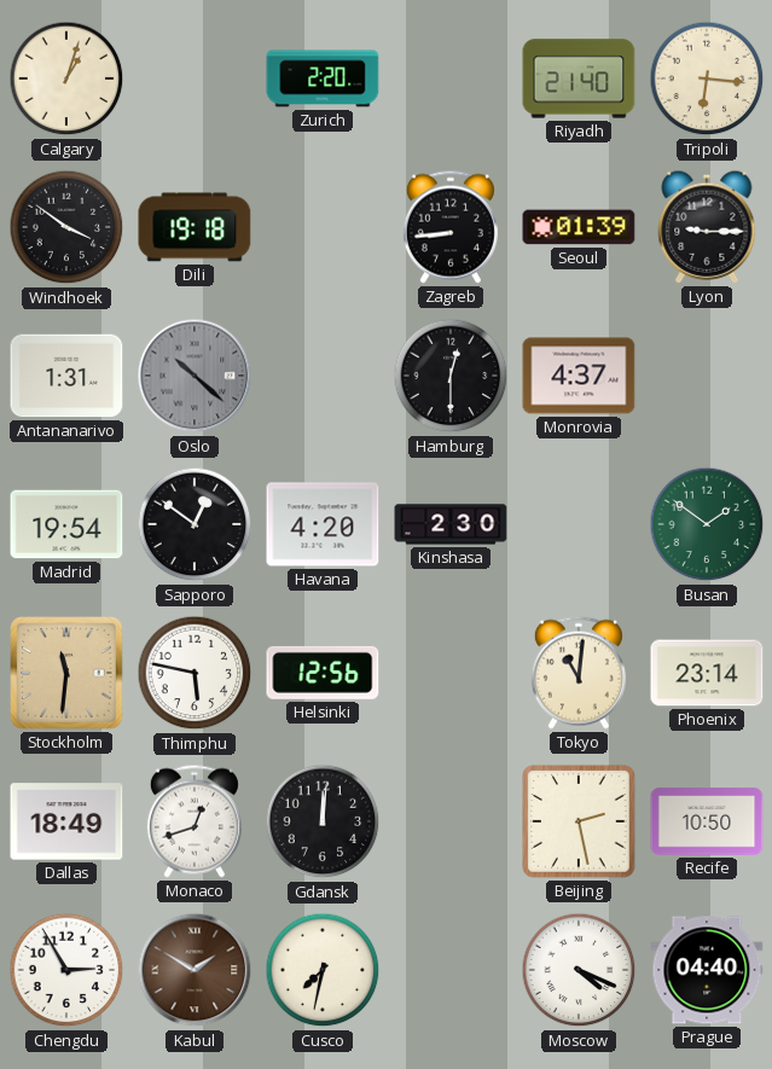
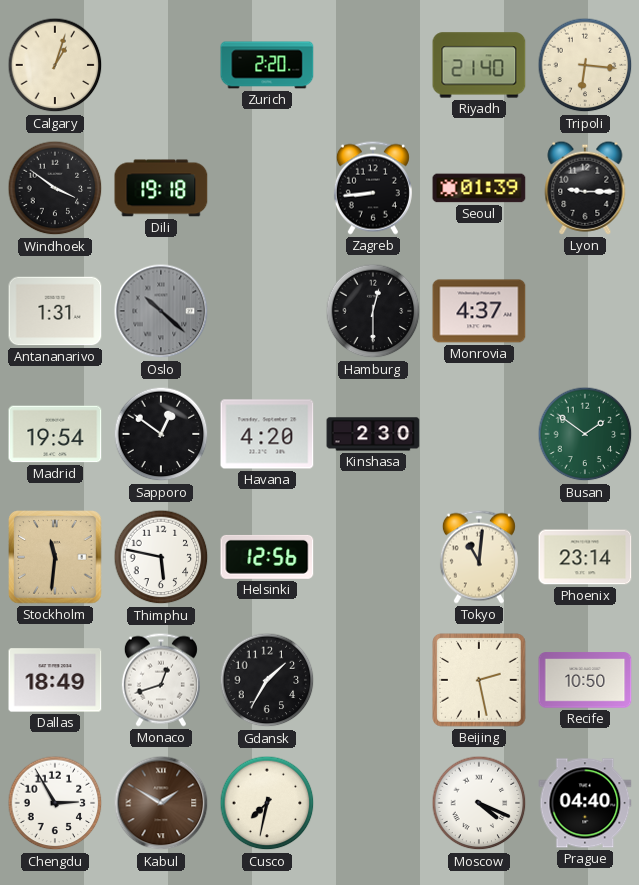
Gdansk: 12:01 -> 1:35
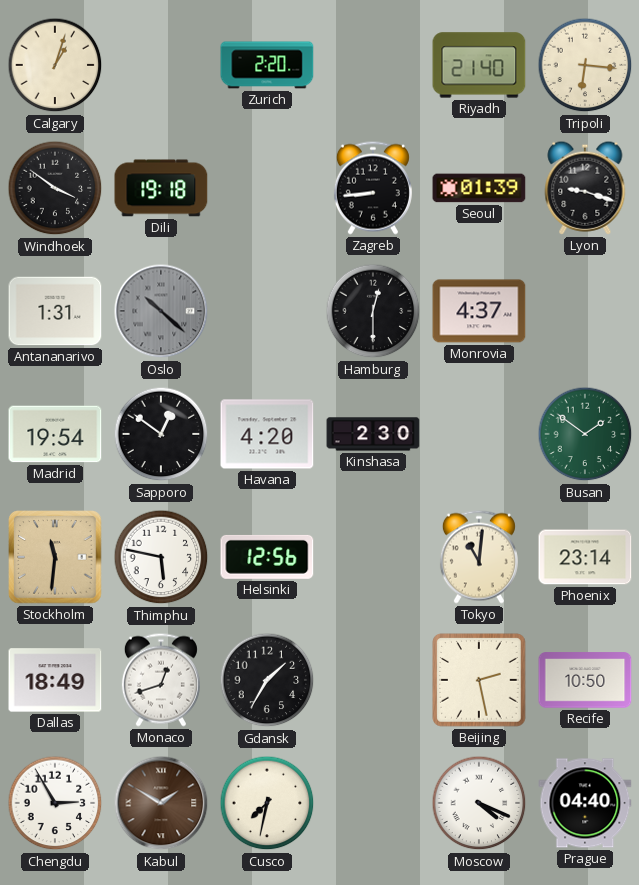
Lyon: 9:15 -> 9:18
